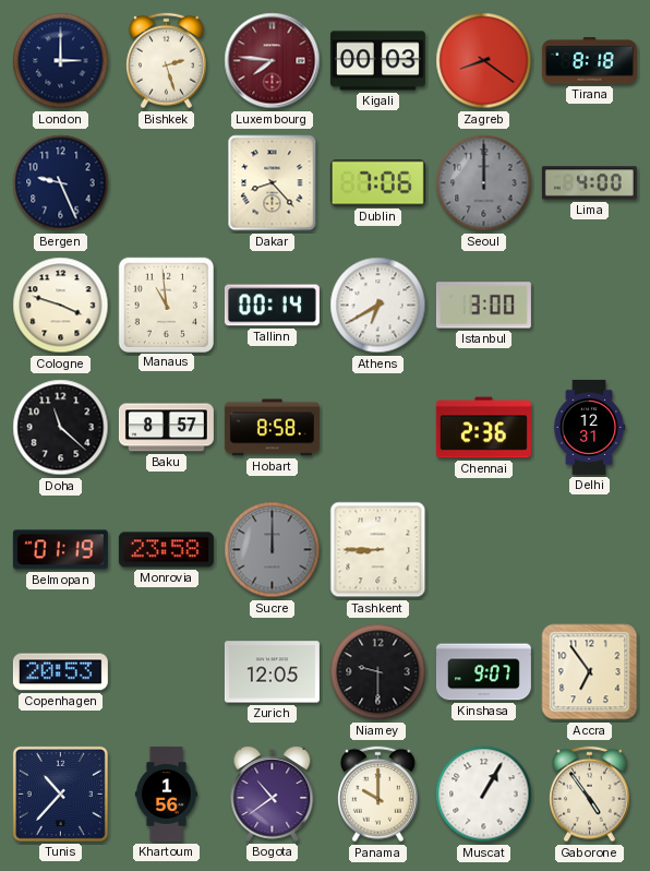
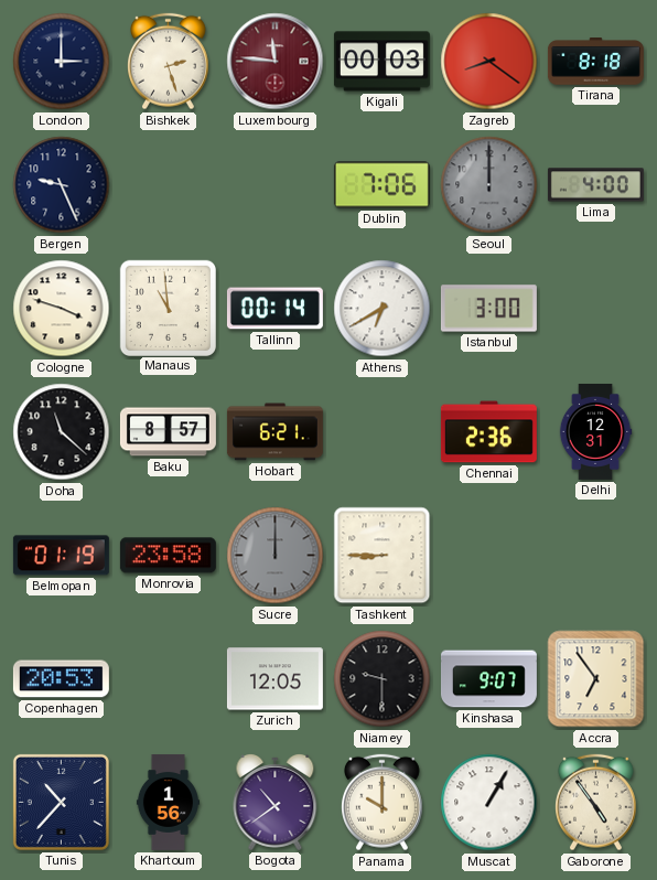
Luxembourg: 7:46 -> 11:46
Dakar: 8:23 -> none
Hobart: 8:58 -> 6:21
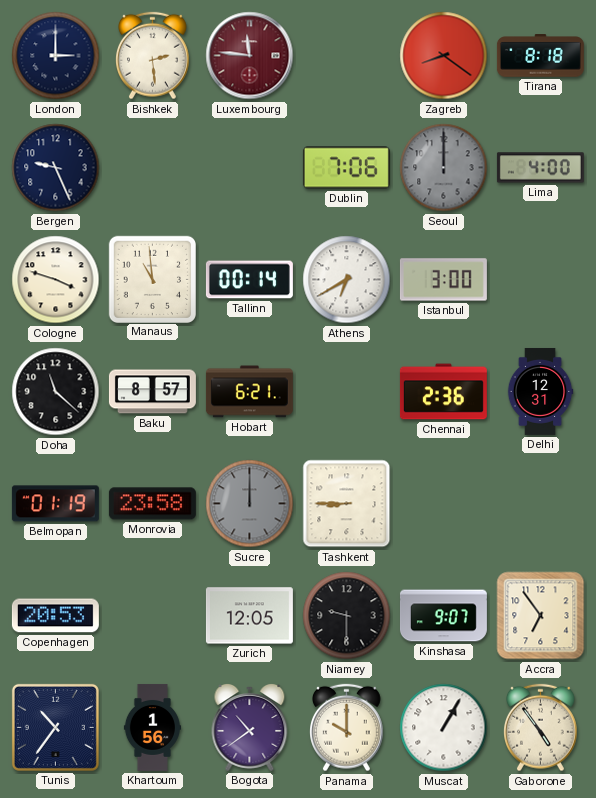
Bishkek: 2:27 -> 2:29
Kigali: 00:03 -> none
Tunis: 10:37 -> 10:36
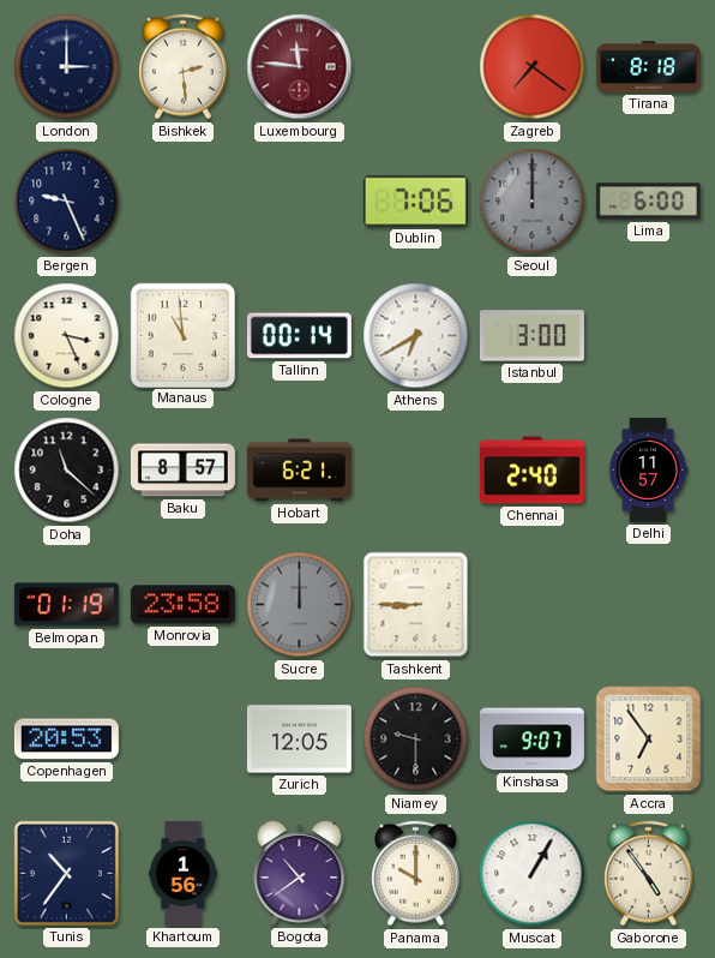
Zagreb: 8:21 -> 7:21
Lima: 4:00 -> 6:00
Cologne: 3:48 -> 3:26
Chennai: 2:36 -> 2:40
Delhi: 12:31 -> 11:57
